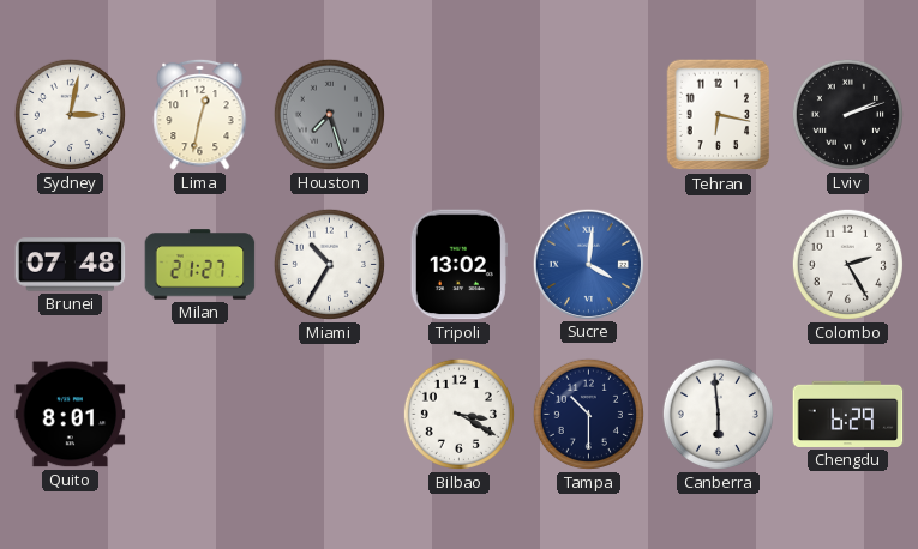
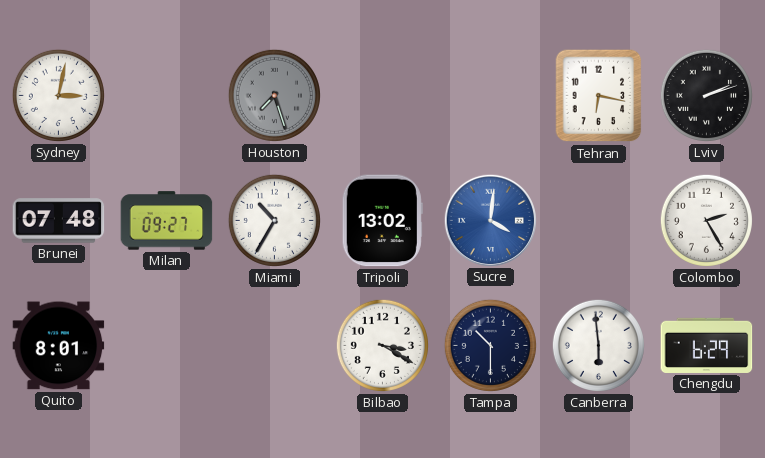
Lima: 12:32 -> none
Milan: 21:27 -> 09:27
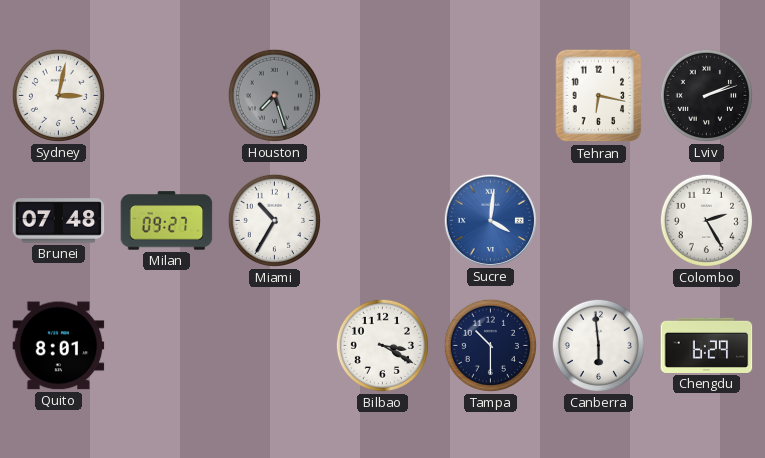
Tripoli: 13:02 -> none
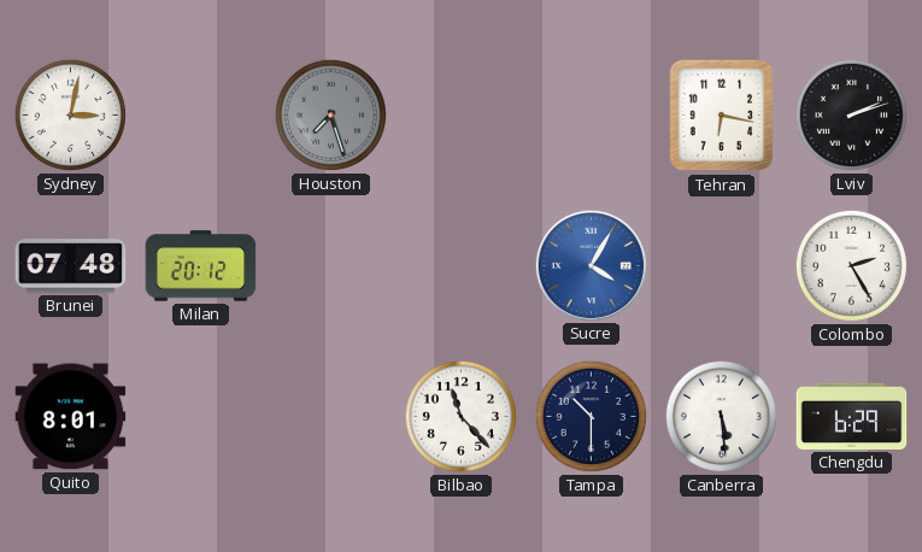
Milan: 09:27 -> 20:12
Miami: 10:35 -> none
Sucre: 4:01 -> 4:05
Bilbao: 3:20 -> 11:23
Canberra: 5:59 -> 5:29
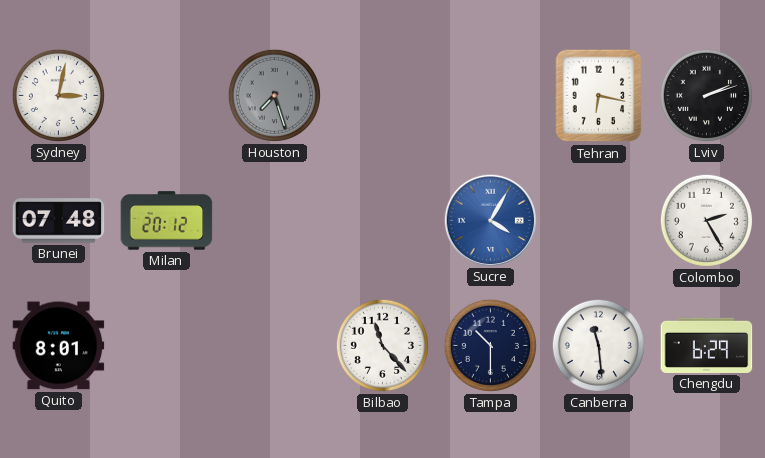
Canberra: 5:29 -> 11:29
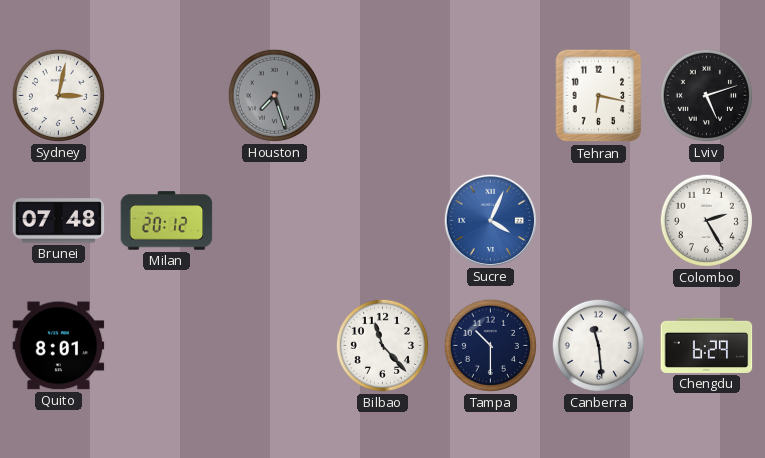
Lviv: 2:12 -> 5:12
Sucre: 4:05 -> 4:04
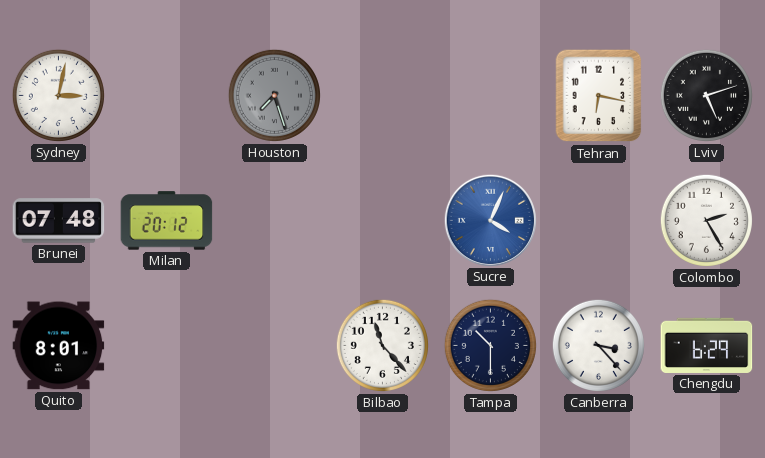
Canberra: 11:29 -> 3:23
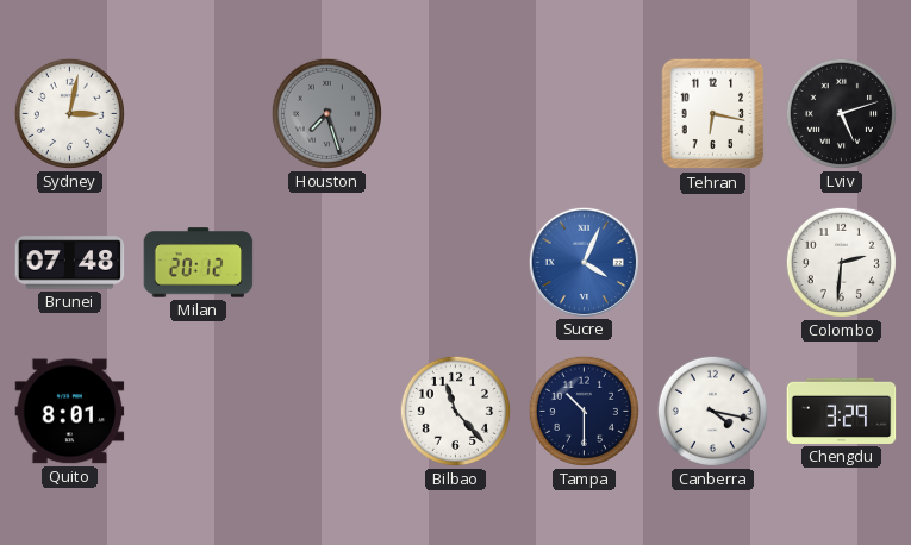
Colombo: 2:25 -> 2:31
Canberra: 3:23 -> 4:17
Chengdu: 6:29 -> 3:29
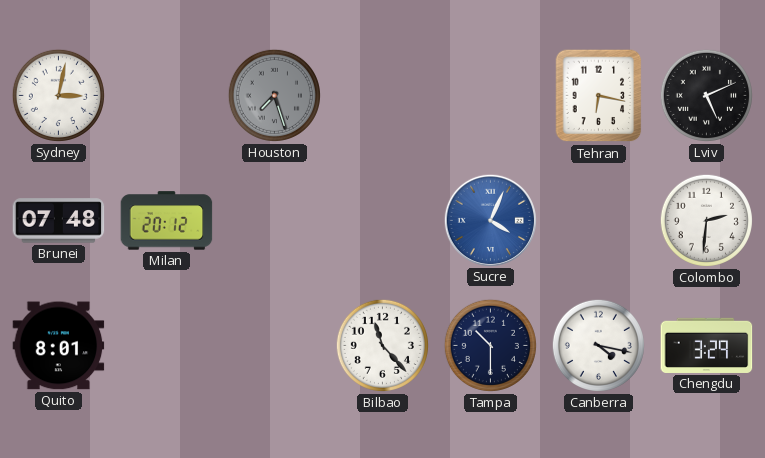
Lviv: 5:12 -> 5:11
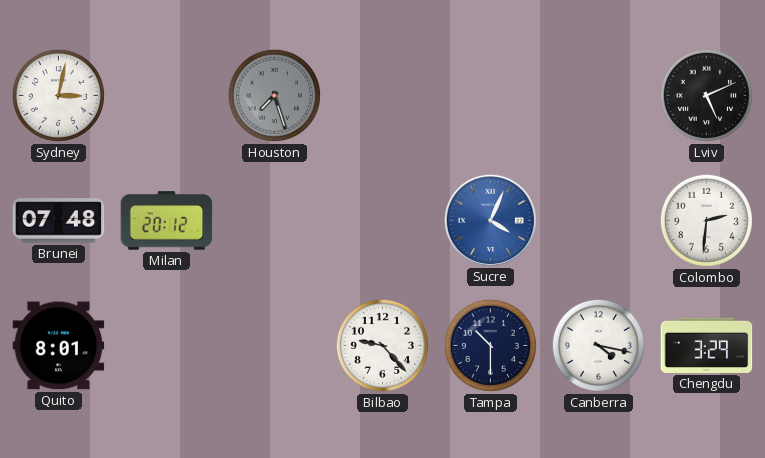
Tehran: 6:17 -> none
Bilbao: 11:23 -> 9:23
